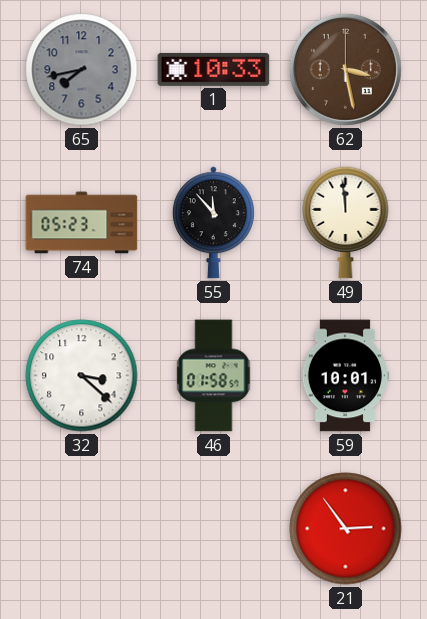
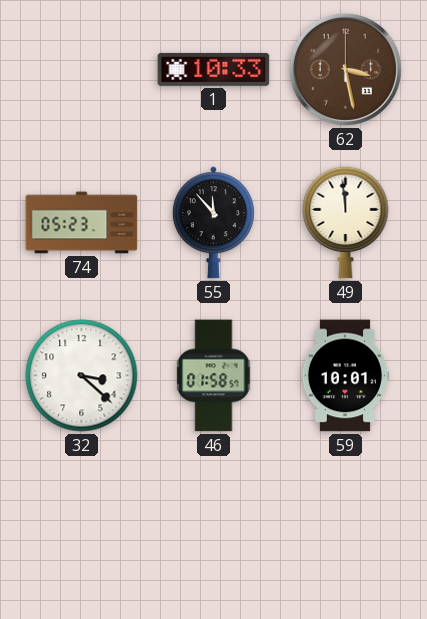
65: 7:43 -> none
21: 2:54 -> none
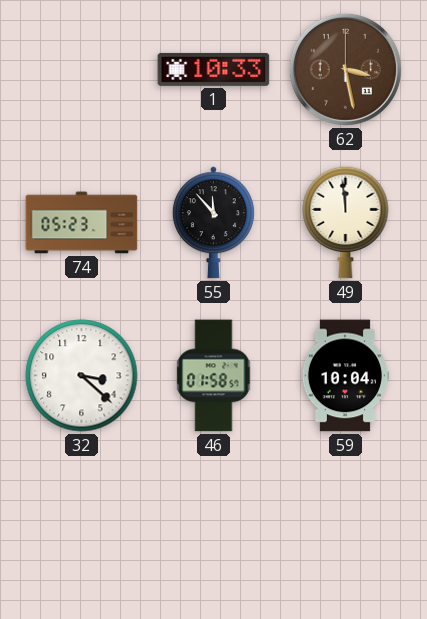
59: 10:01 -> 10:04
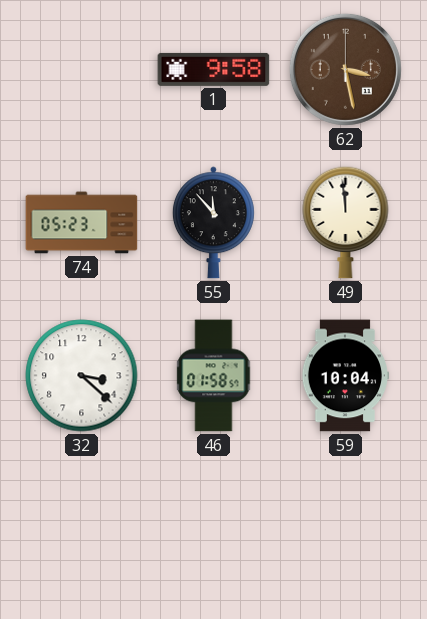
1: 10:33 -> 9:58
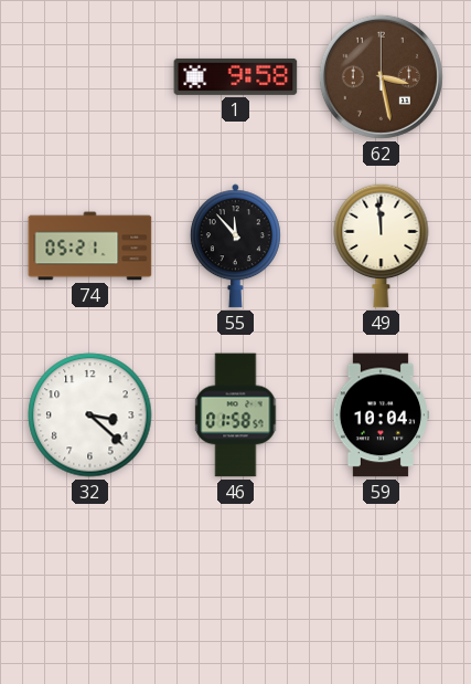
74: 05:23 -> 05:21
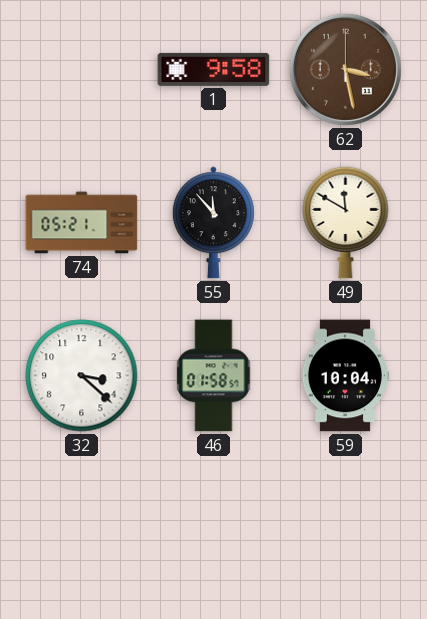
49: 11:59 -> 11:50
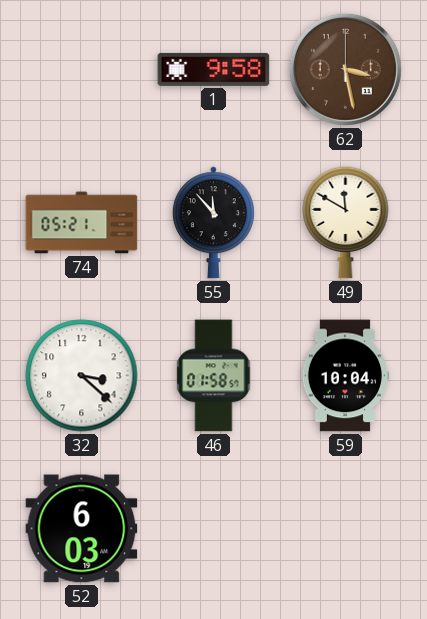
52: none -> 6:03
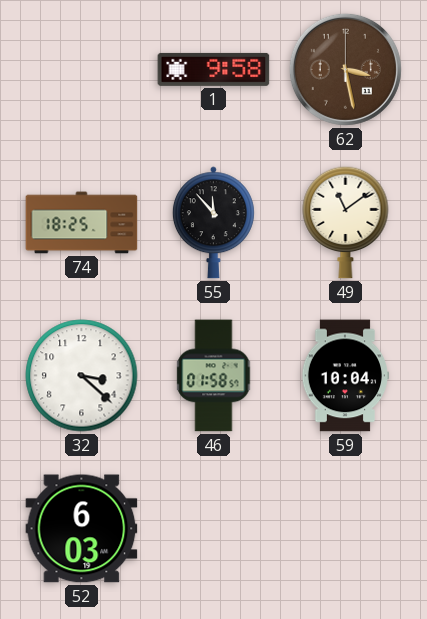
74: 05:21 -> 18:25
49: 11:50 -> 11:09
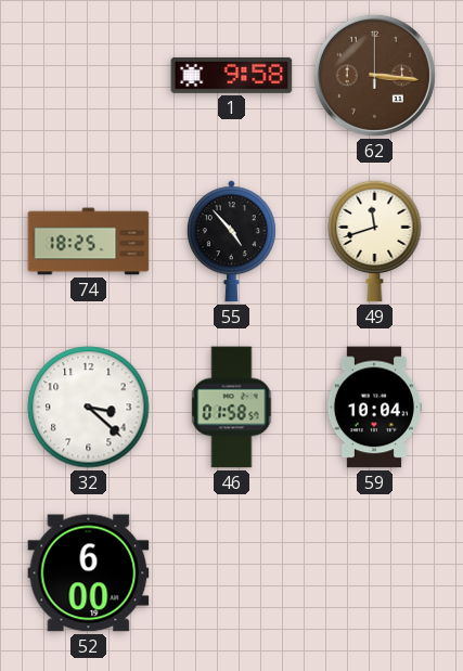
62: 3:28 -> 3:16
55: 11:53 -> 4:53
49: 11:09 -> 11:42
52: 6:03 -> 6:00
